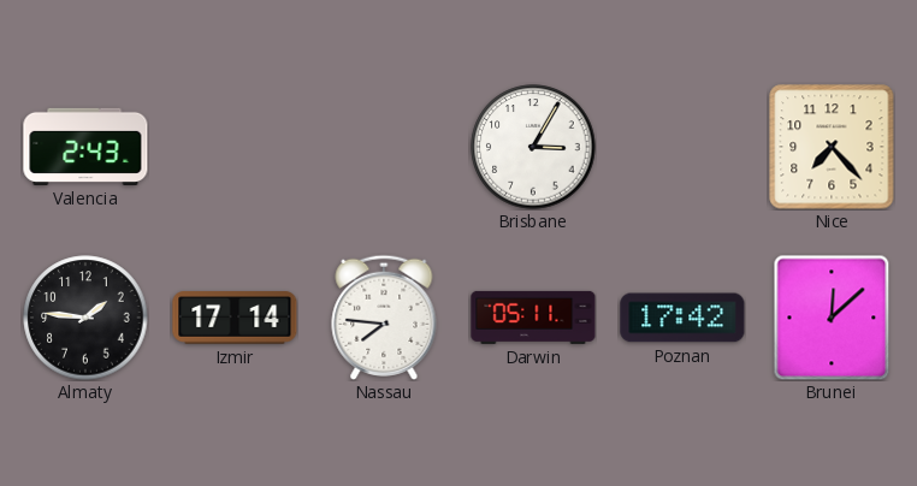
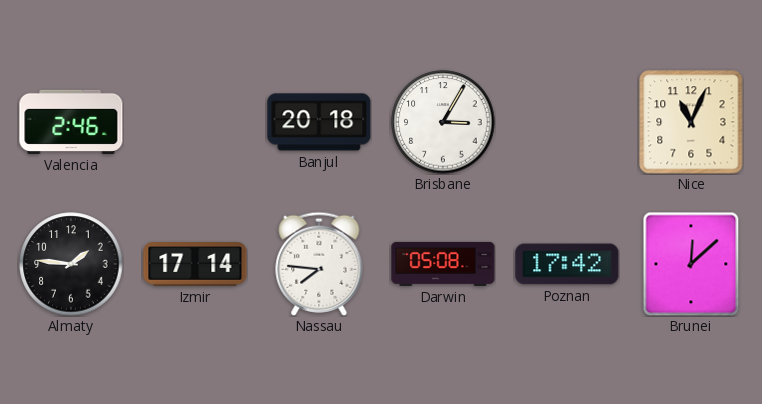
Valencia: 2:43 -> 2:46
Banjul: none -> 20:18
Nice: 7:23 -> 11:04
Darwin: 05:11 -> 05:08
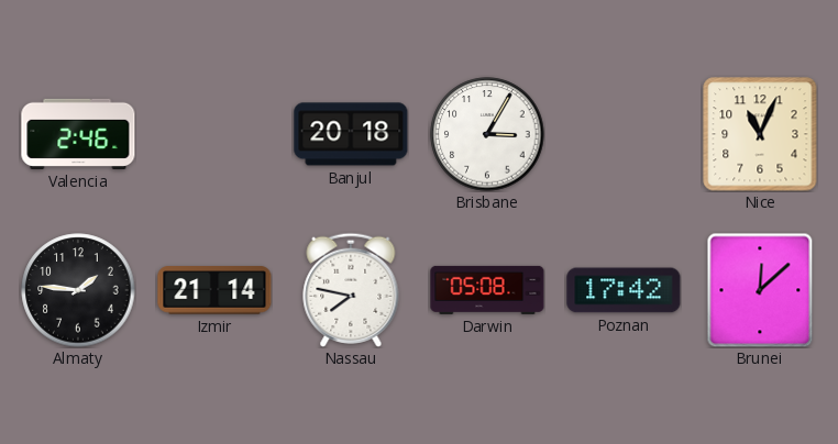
Izmir: 17:14 -> 21:14
Nassau: 7:46 -> 7:47
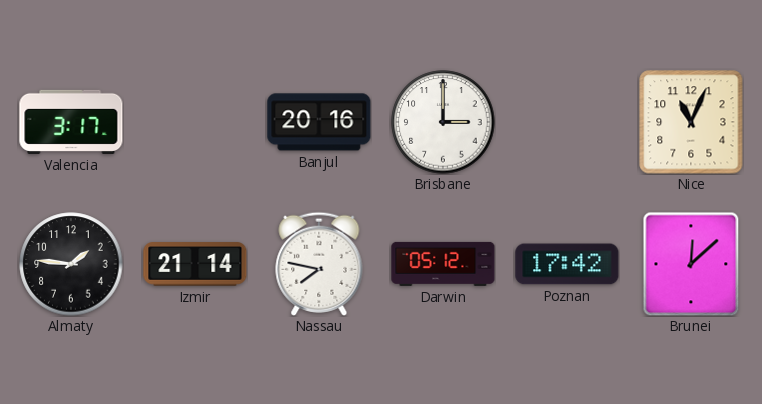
Valencia: 2:46 -> 3:17
Banjul: 20:18 -> 20:16
Brisbane: 3:05 -> 3:00
Darwin: 05:08 -> 05:12
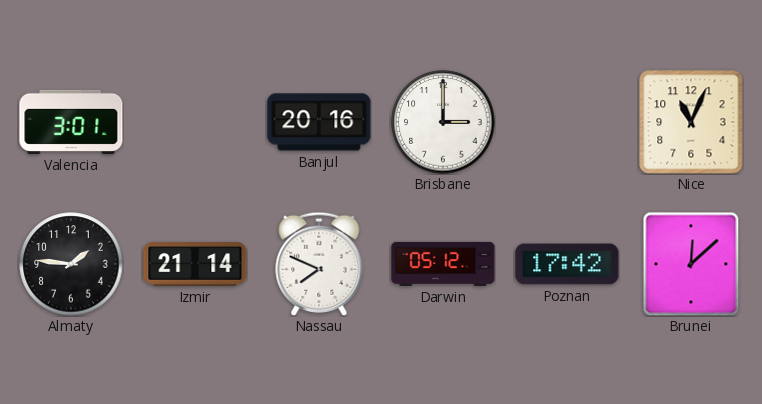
Valencia: 3:17 -> 3:01
Nassau: 7:47 -> 7:49
